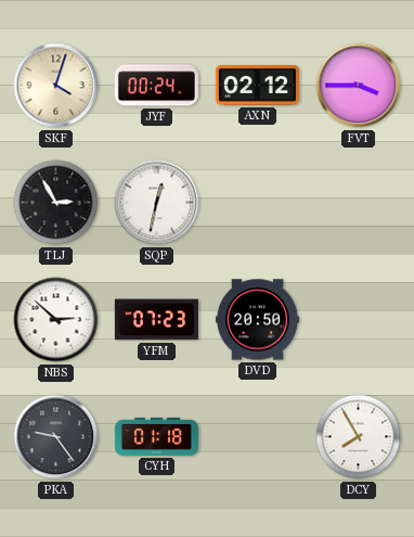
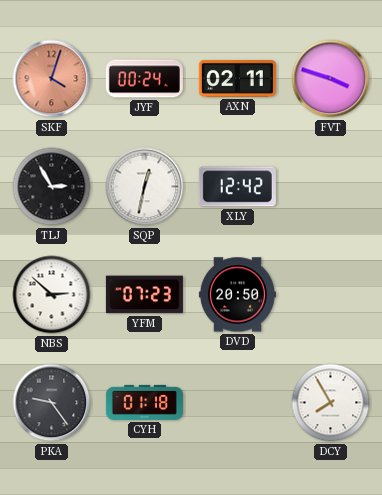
SKF dial: cream -> salmon
AXN: 02:12 -> 02:11
FVT: 3:45 -> 3:48
XLY: none -> 12:42
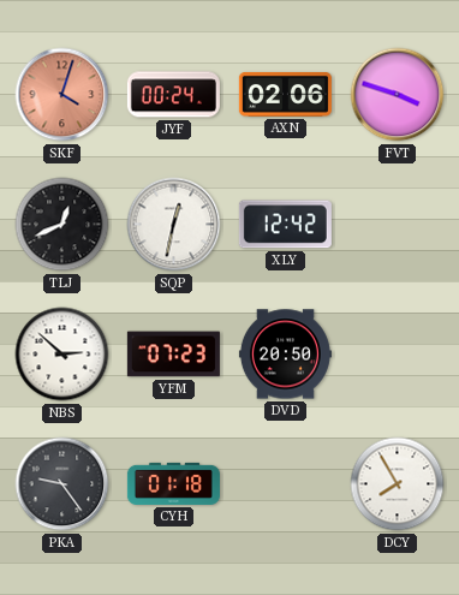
AXN: 02:11 -> 02:06
TLJ: 2:55 -> 12:41
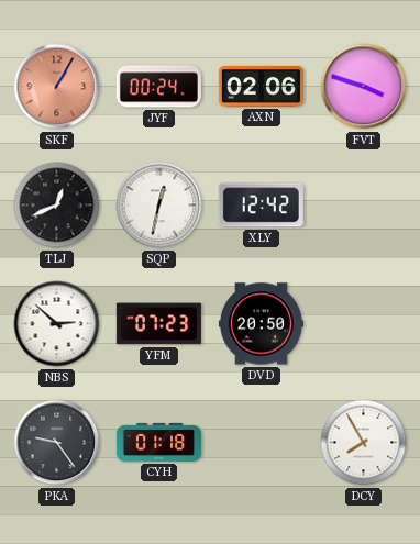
SKF: 4:03 -> 1:05
